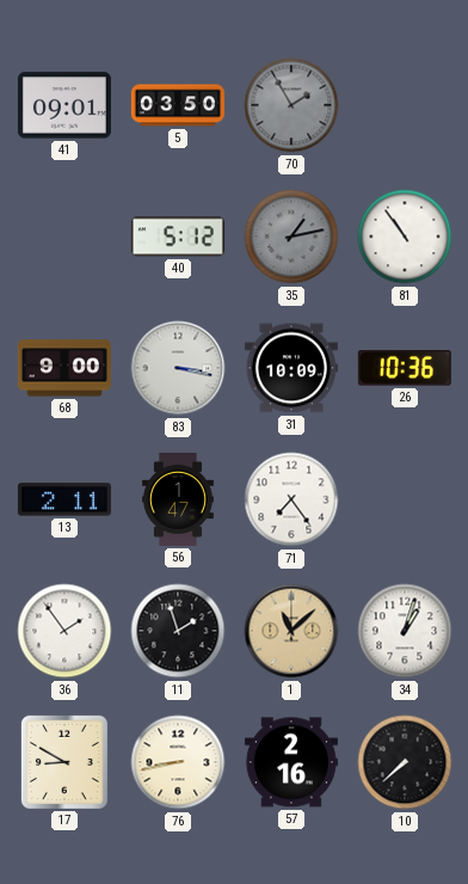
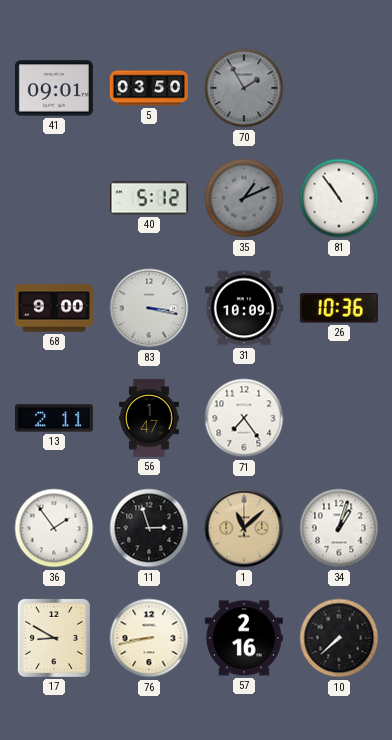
35: 1:13 -> 1:11
11: 1:57 -> 2:57
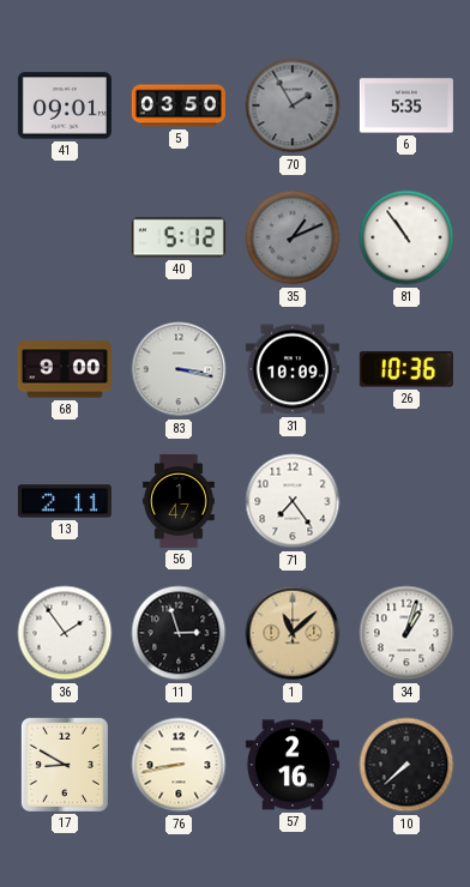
6: none -> 5:35
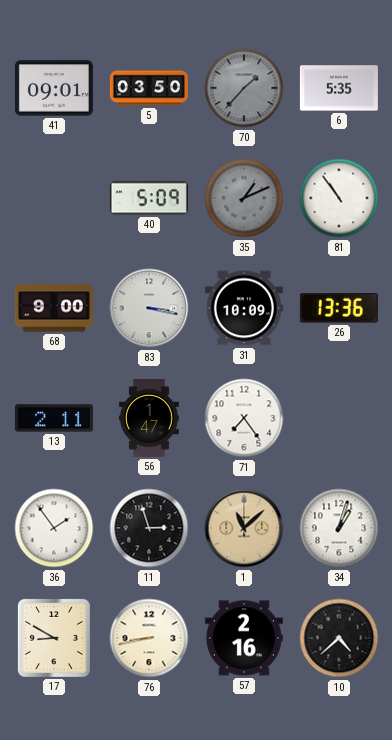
70: 1:55 -> 1:37
40: 5:12 -> 5:09
26: 10:36 -> 13:36
10: 7:38 -> 4:38
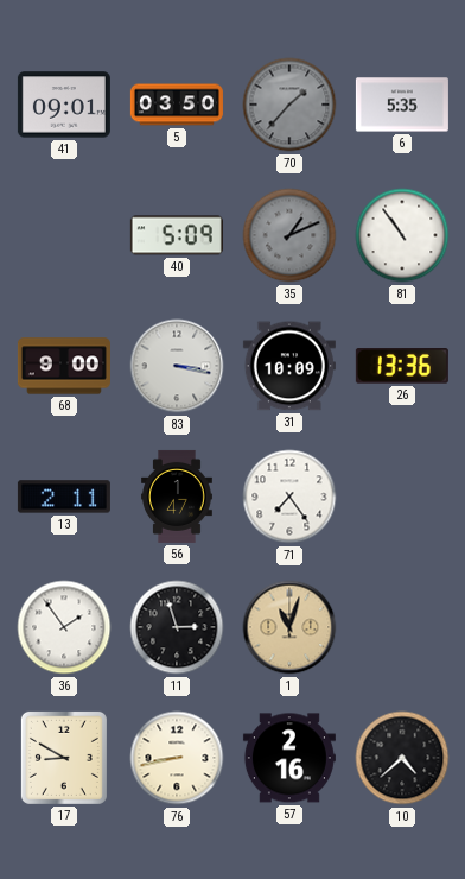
1: 11:08 -> 11:03
34: 1:03 -> none
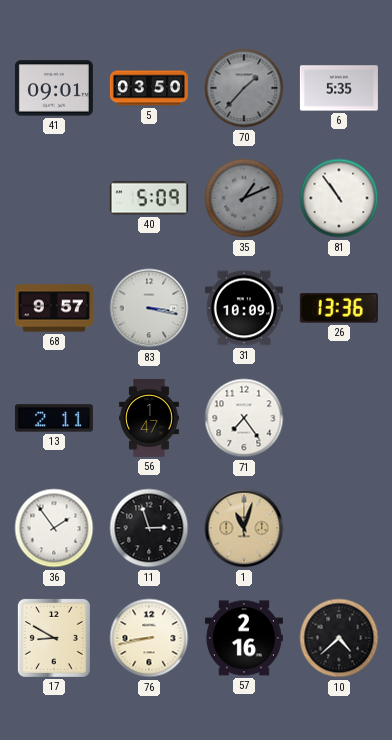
68: 9:00 -> 9:57
